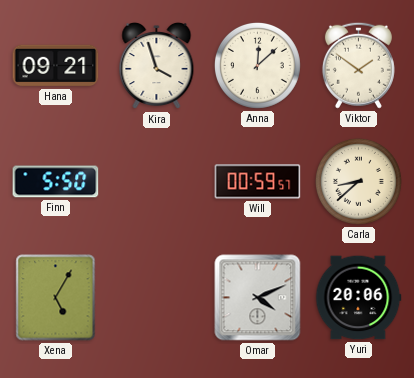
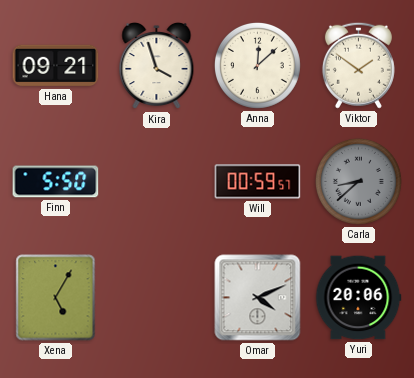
Carla dial: cream -> grey
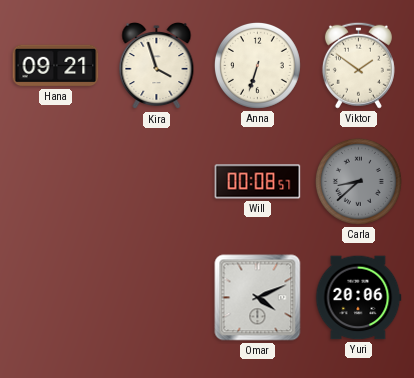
Anna: 12:08 -> 6:33
Finn: 5:50 -> none
Will: 00:59 -> 00:08
Xena: 5:05 -> none
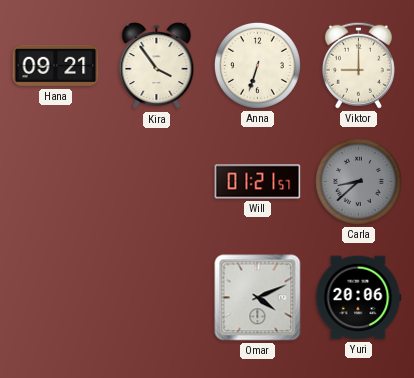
Kira: 3:57 -> 3:54
Viktor: 1:51 -> 9:00
Will: 00:08 -> 01:21
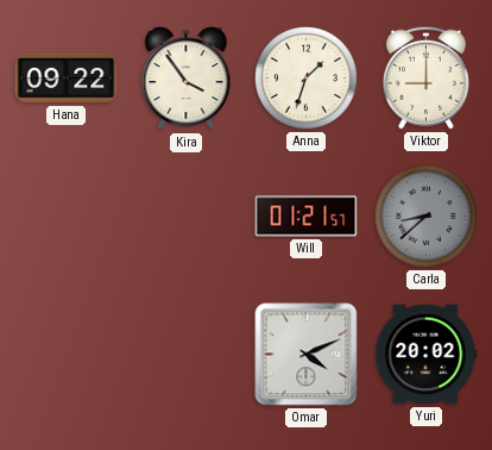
Hana: 09:21 -> 09:22
Anna: 6:33 -> 1:33
Yuri: 20:06 -> 20:02
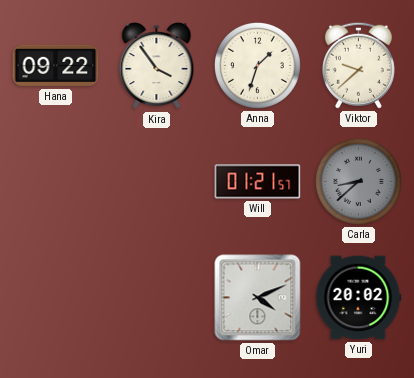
Viktor: 9:00 -> 9:38
